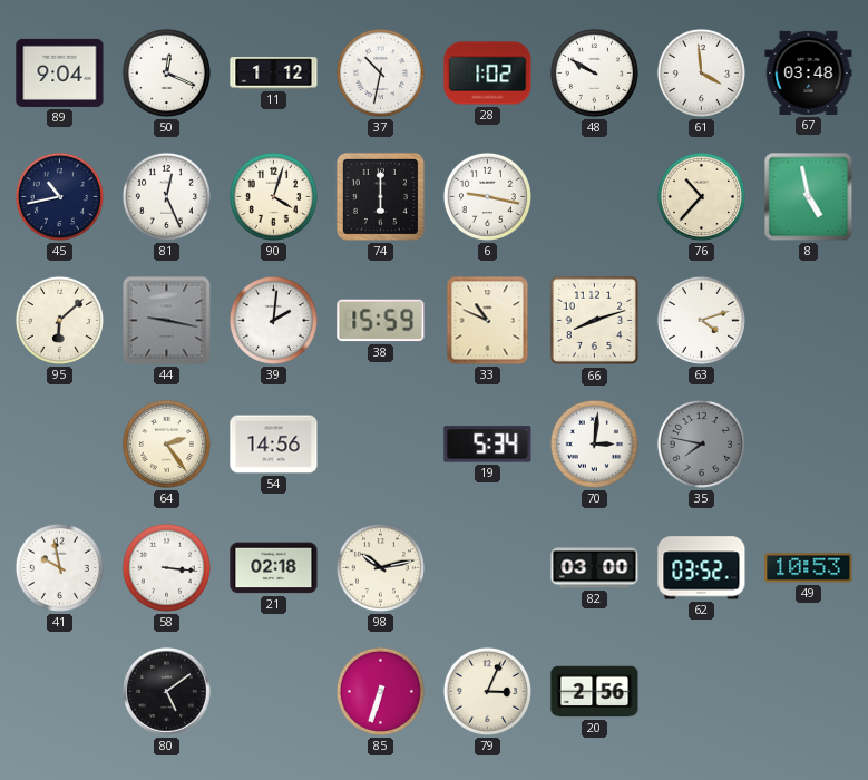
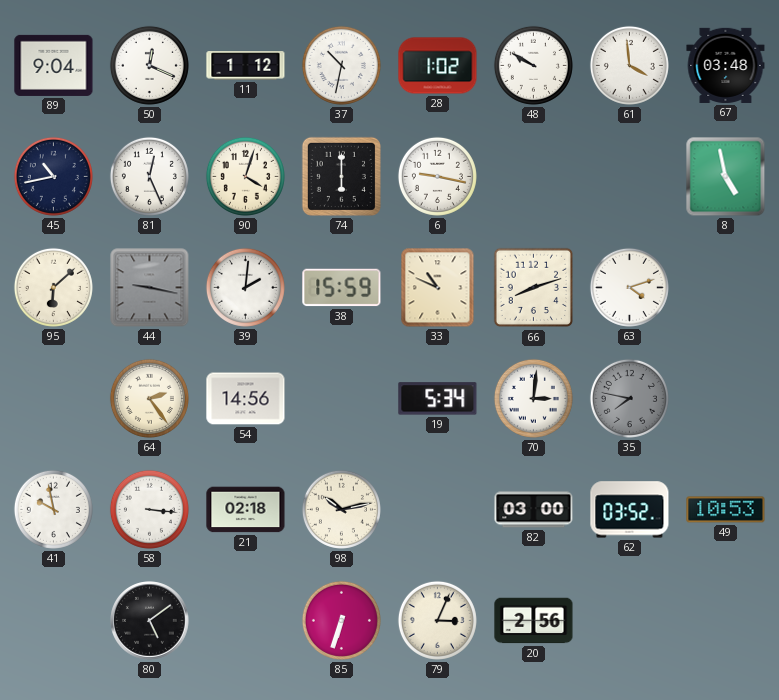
76: 10:37 -> none
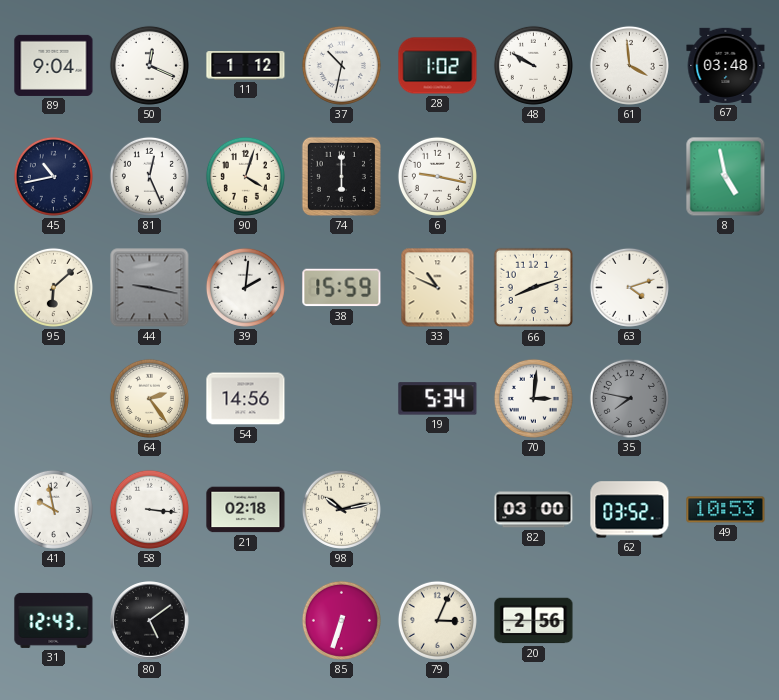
31: none -> 12:43
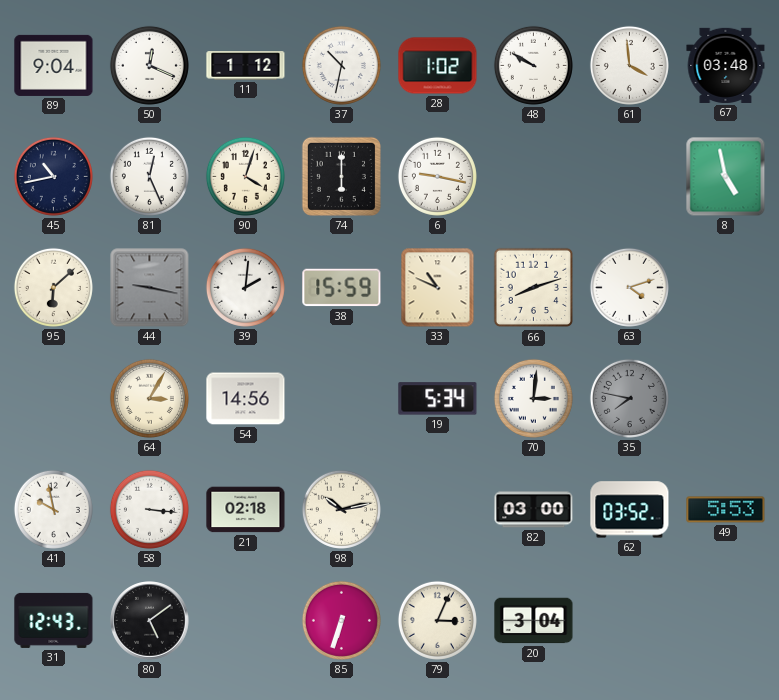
64: 2:24 -> 3:05
49: 10:53 -> 5:53
20: 2:56 -> 3:04
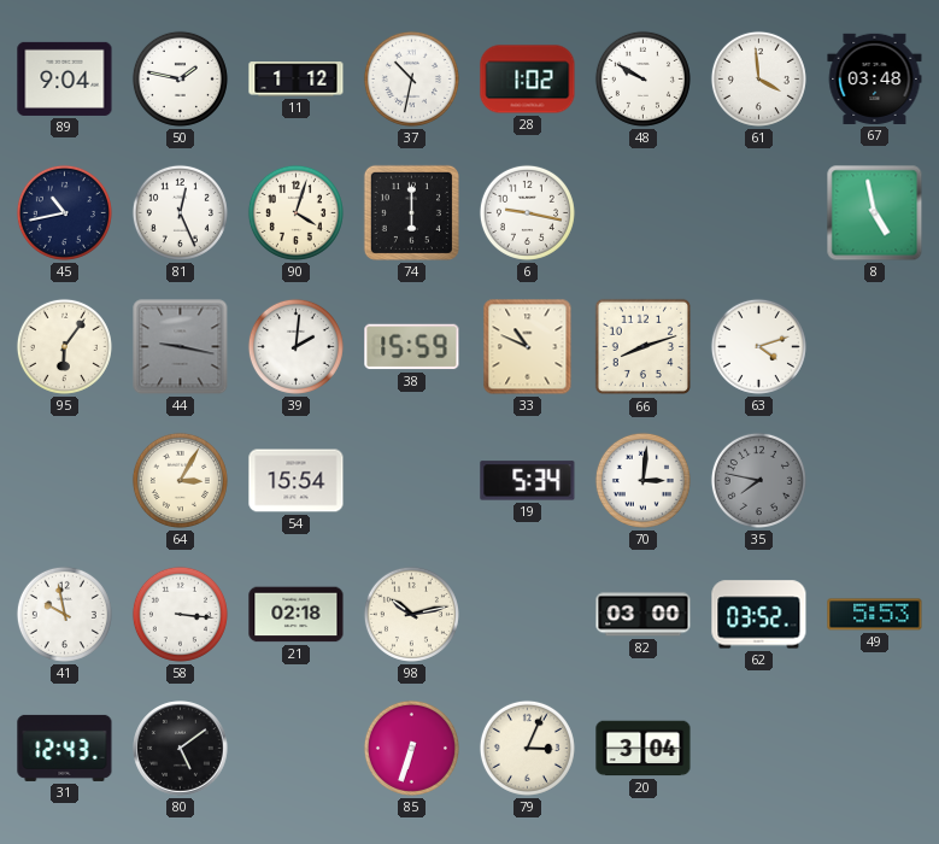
50: 12:19 -> 1:47
95: 6:08 -> 6:06
54: 14:56 -> 15:54
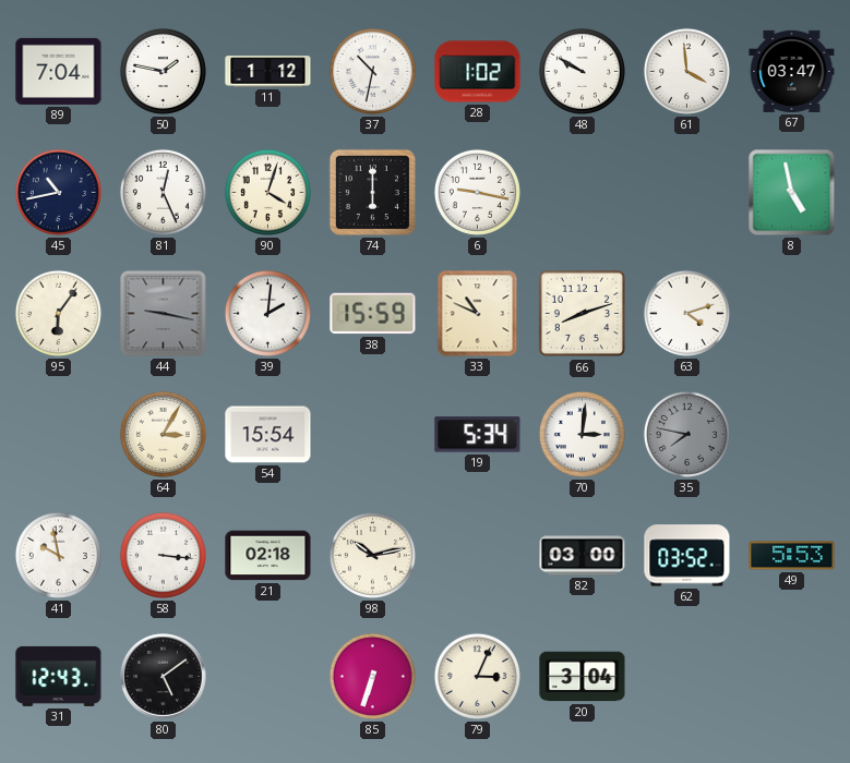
89: 9:04 -> 7:04
67: 03:48 -> 03:47
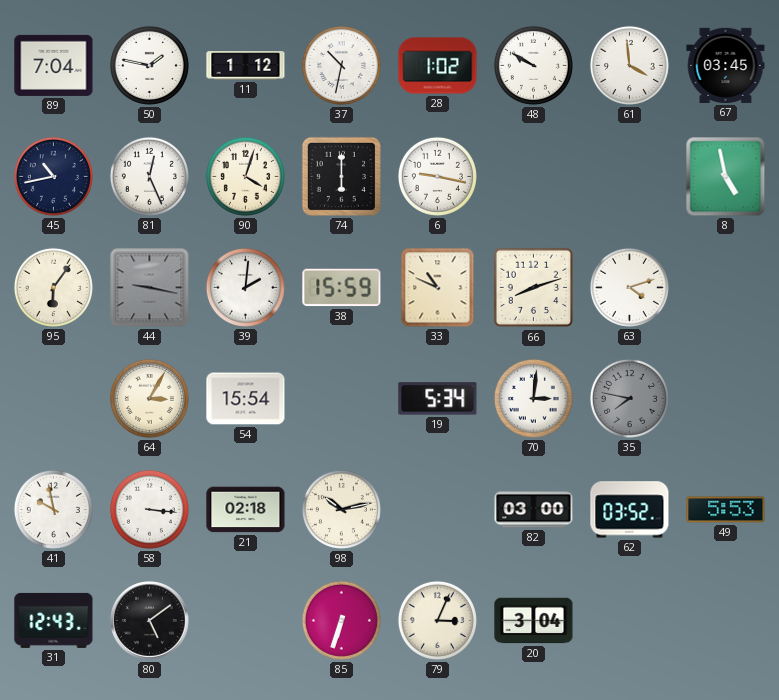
67: 03:47 -> 03:45
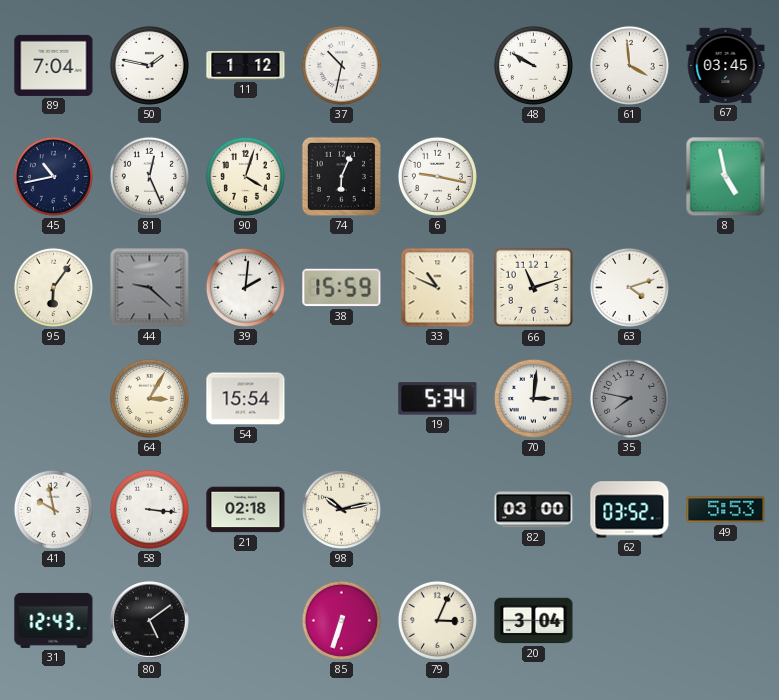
28: 1:02 -> none
74: 6:00 -> 6:04
44: 9:17 -> 9:22
66: 8:12 -> 11:12
